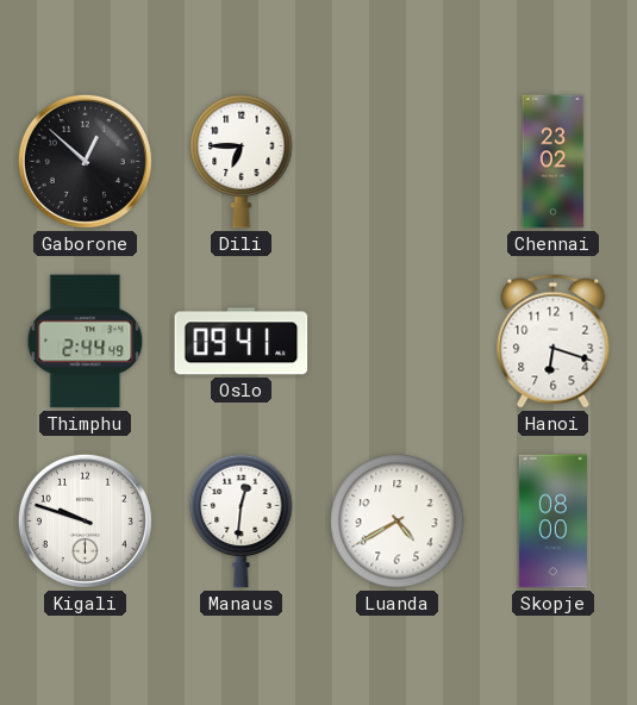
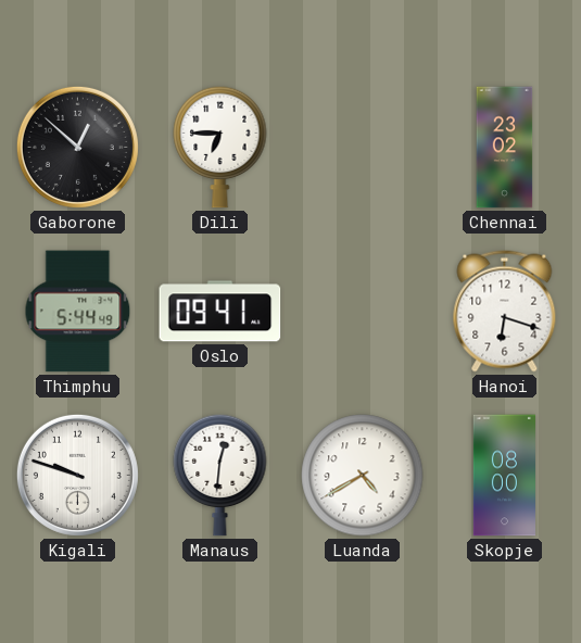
Thimphu: 2:44 -> 5:44
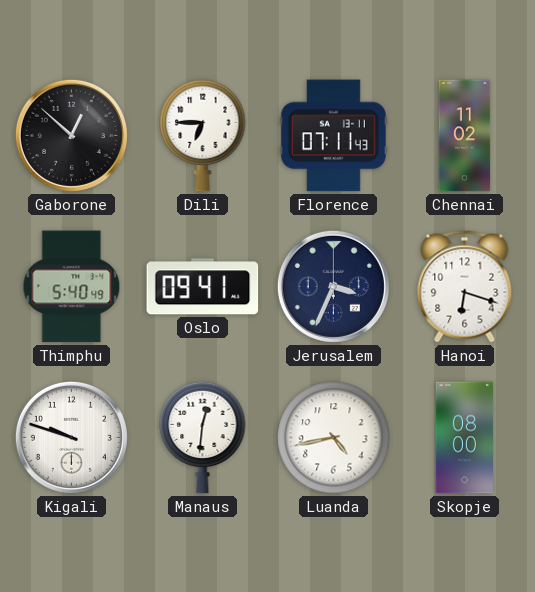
Florence: none -> 07:11
Chennai: 23:02 -> 11:02
Thimphu: 5:44 -> 5:40
Jerusalem: none -> 3:34
Luanda: 4:40 -> 4:43
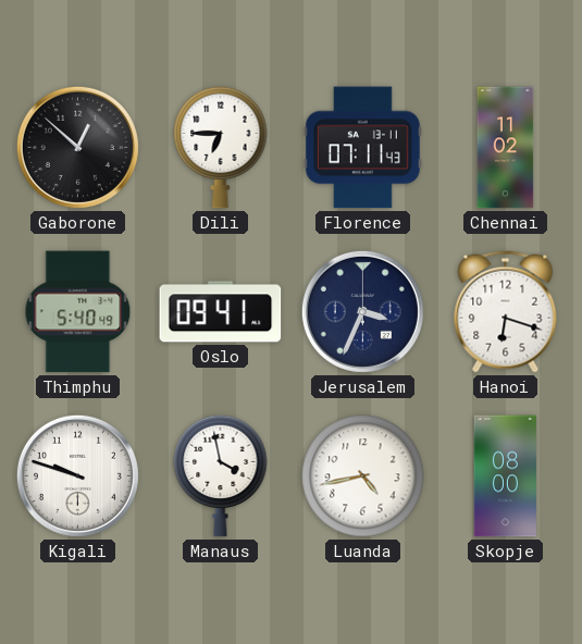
Manaus: 12:31 -> 3:58
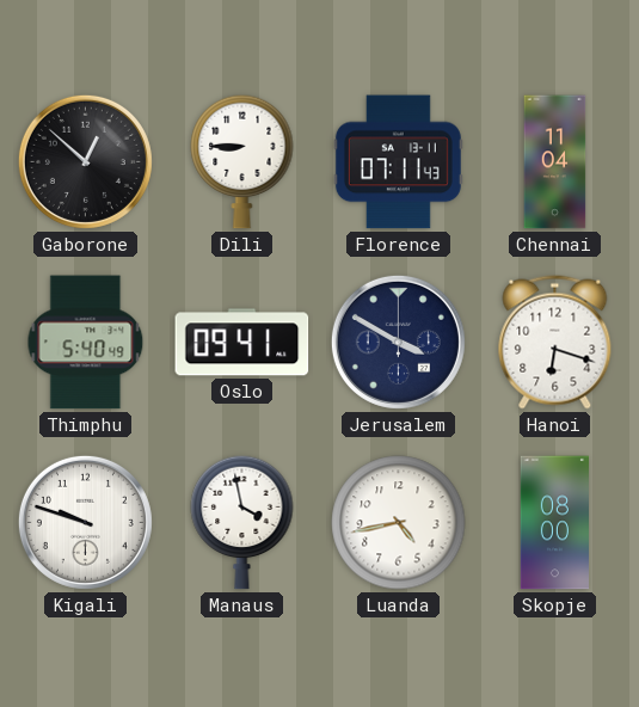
Dili: 6:45 -> 8:45
Chennai: 11:02 -> 11:04
Jerusalem: 3:34 -> 3:50
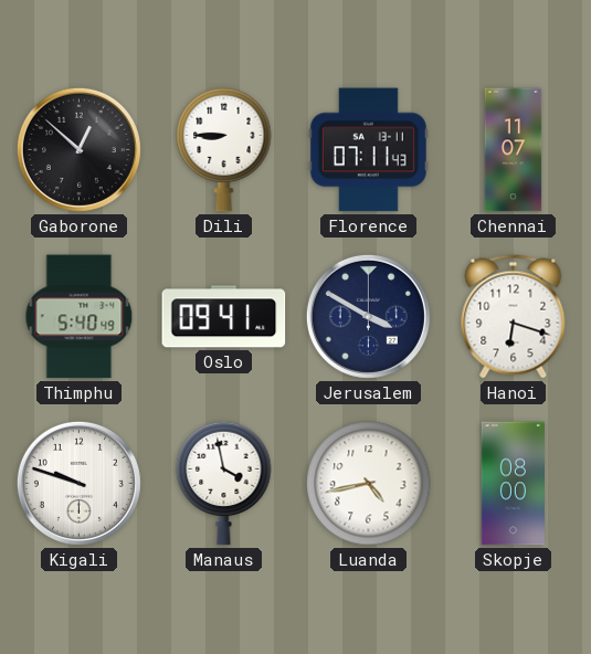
Chennai: 11:04 -> 11:07
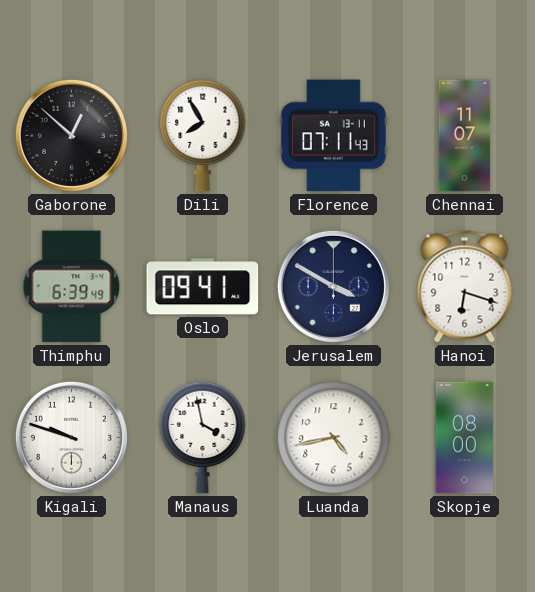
Dili: 8:45 -> 7:55
Thimphu: 5:40 -> 6:39
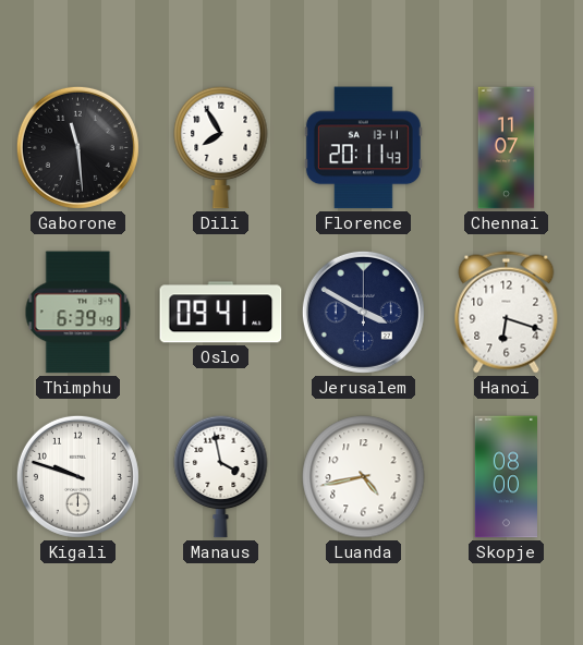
Gaborone: 12:52 -> 11:29
Florence: 07:11 -> 20:11
